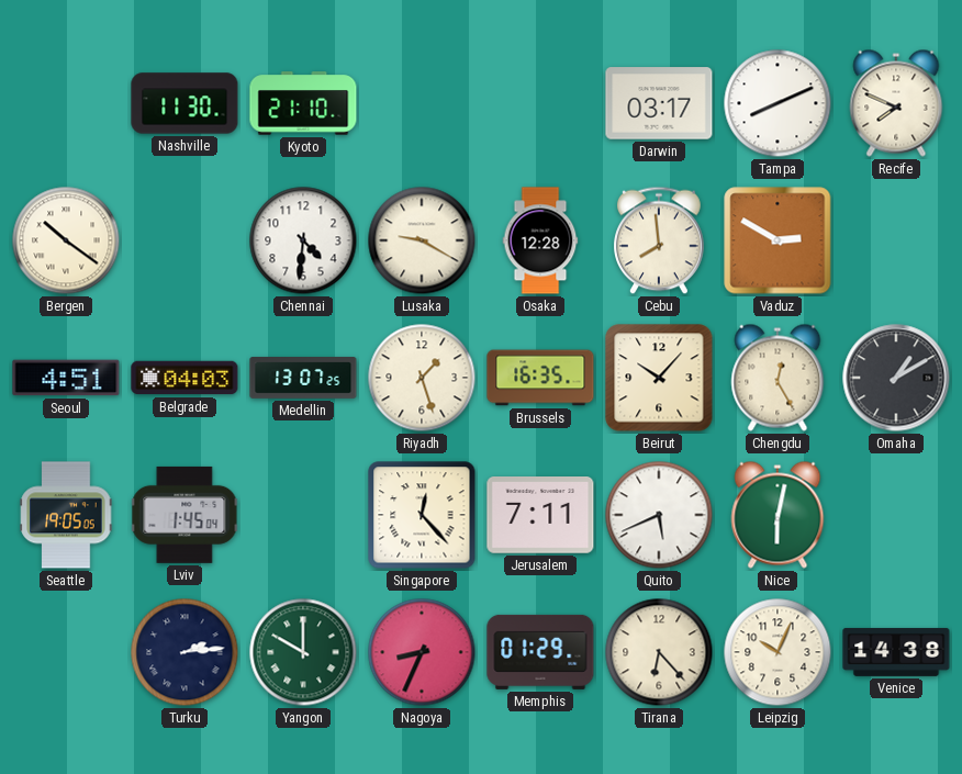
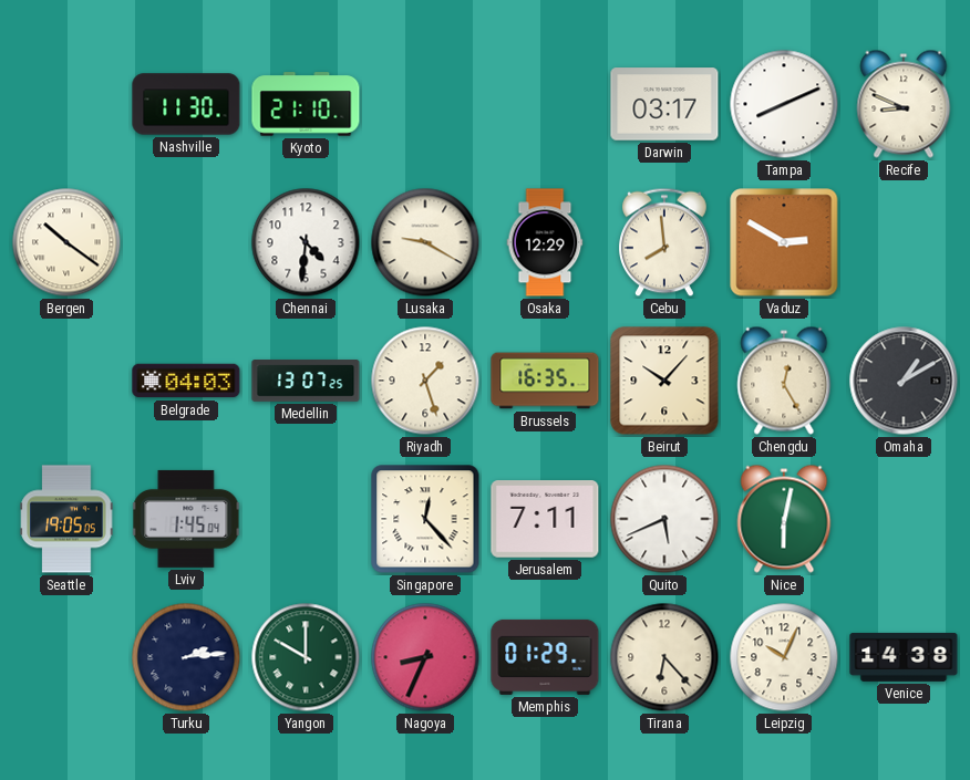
Recife: 7:49 -> 8:49
Osaka: 12:28 -> 12:29
Seoul: 4:51 -> none
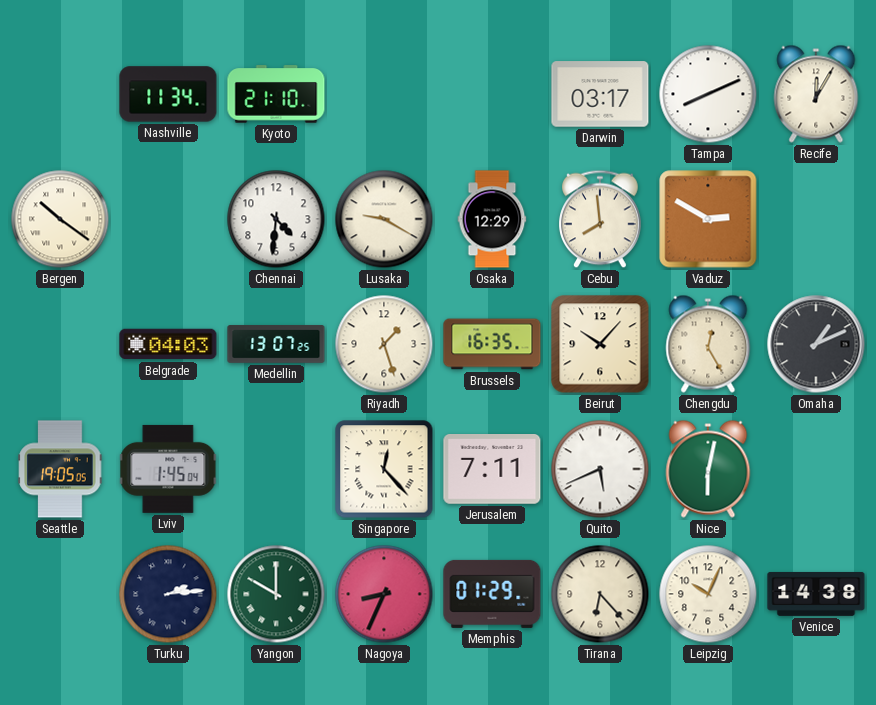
Nashville: 11:30 -> 11:34
Recife: 8:49 -> 12:05
Omaha: 1:10 -> 1:11
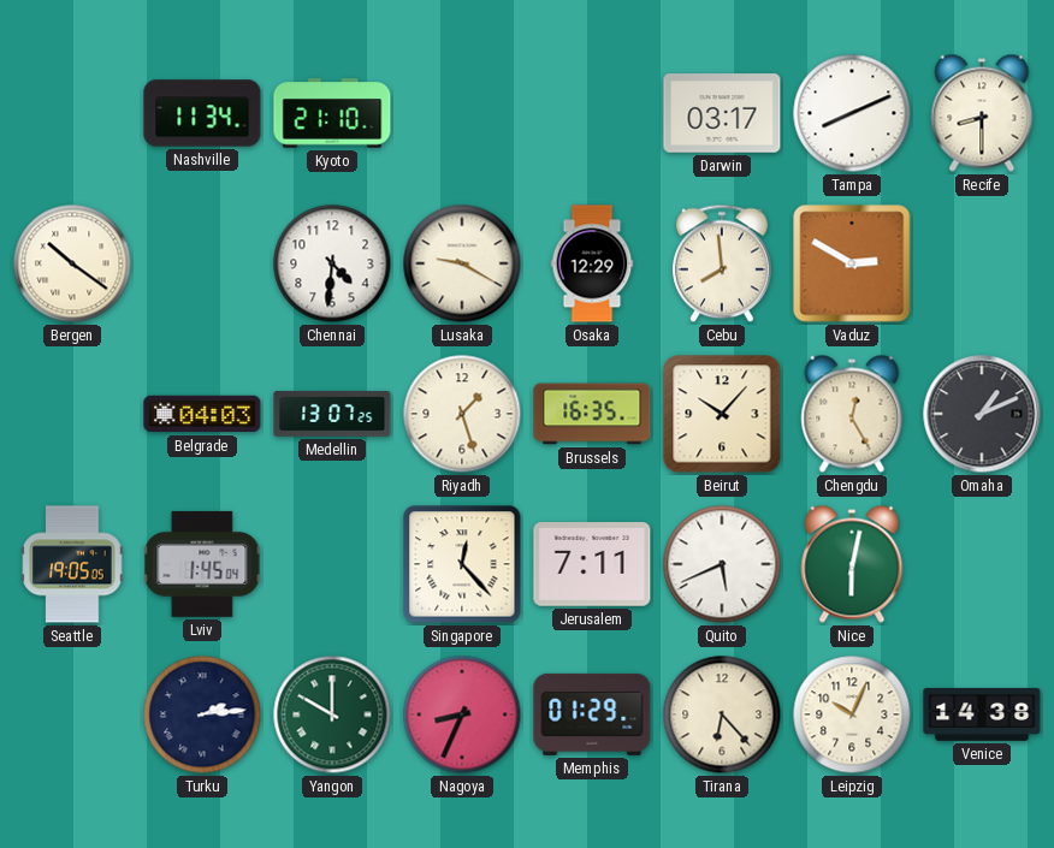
Recife: 12:05 -> 8:30
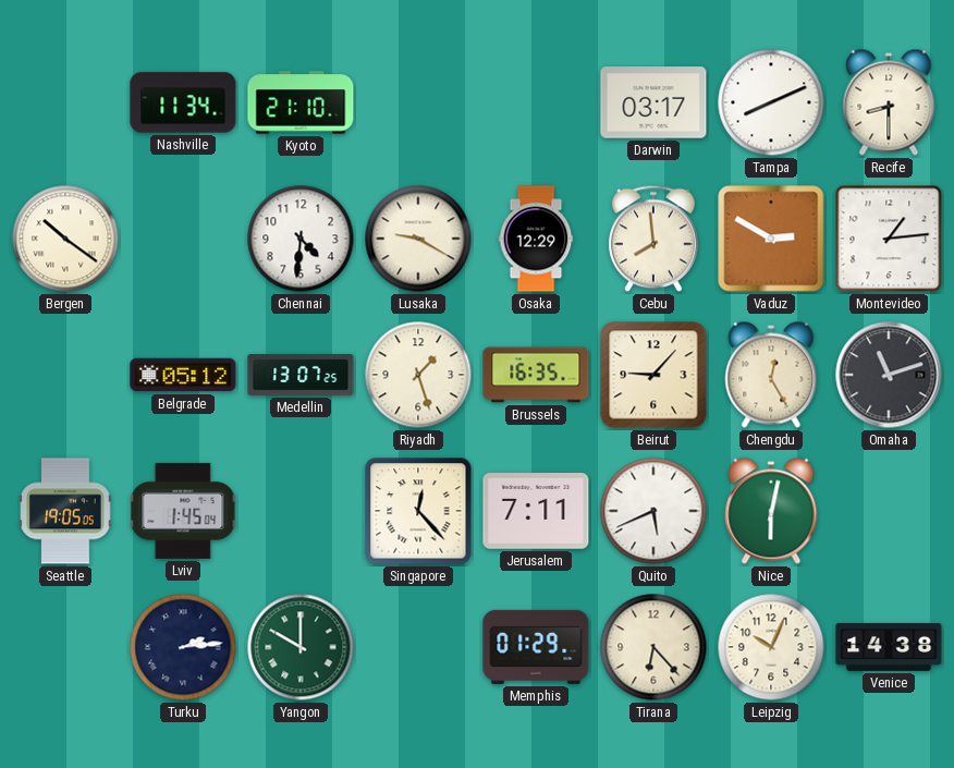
Montevideo: none -> 1:14
Belgrade: 04:03 -> 05:12
Beirut: 10:07 -> 9:07
Omaha: 1:11 -> 11:12
Nagoya: 8:34 -> none
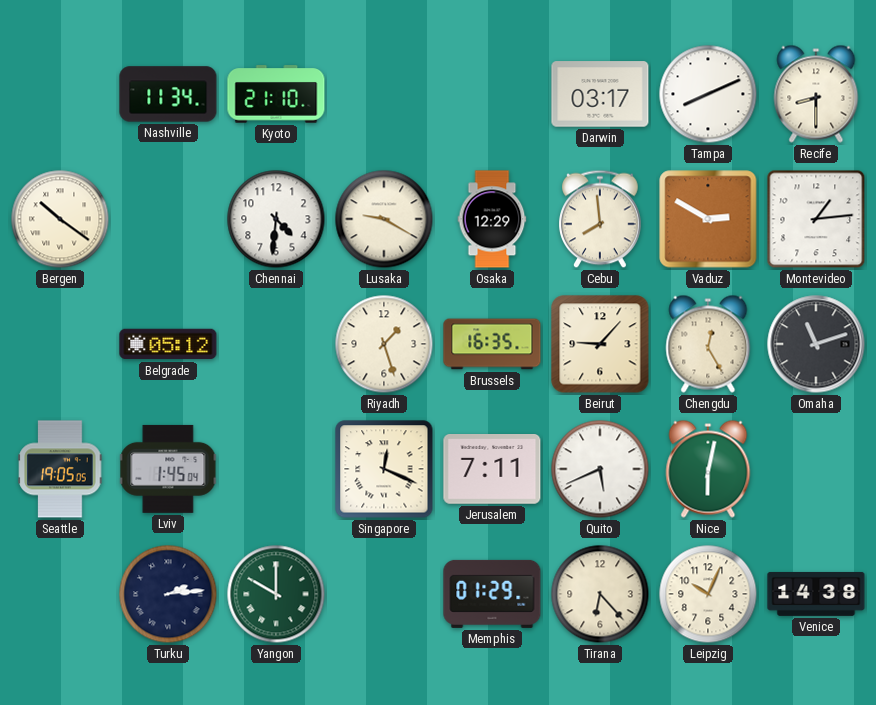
Medellin: 13:07 -> none
Singapore: 12:23 -> 12:19
